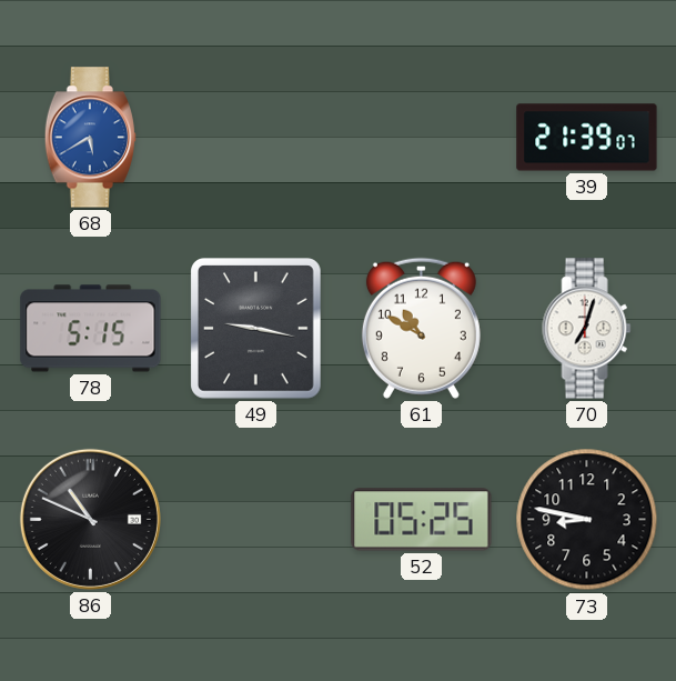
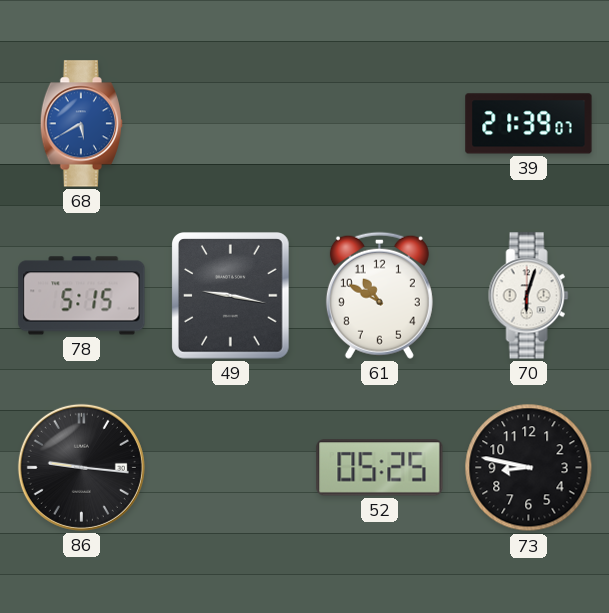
70: 7:03 -> 6:03
86: 10:49 -> 9:16
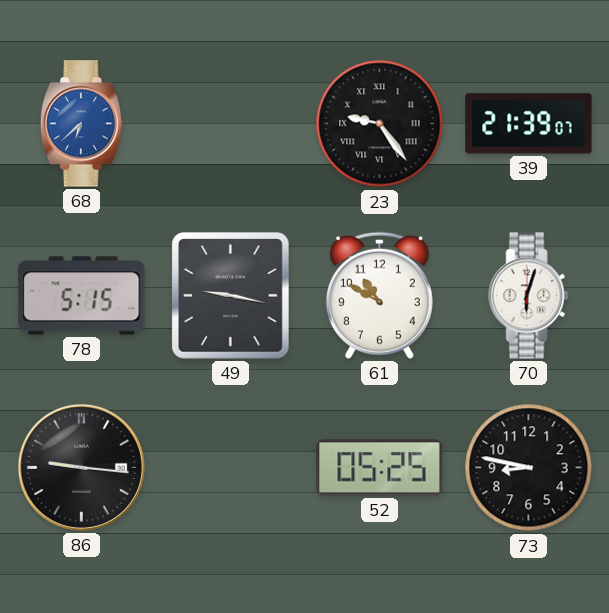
68: 5:40 -> 6:38
23: none -> 9:24
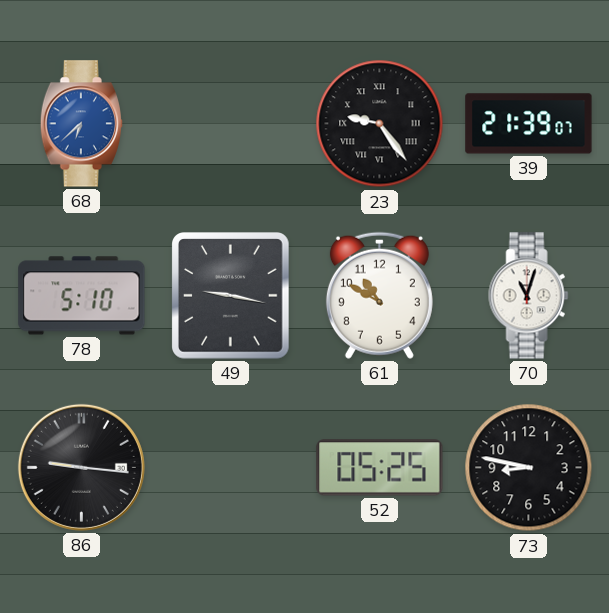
78: 5:15 -> 5:10
70: 6:03 -> 11:03
